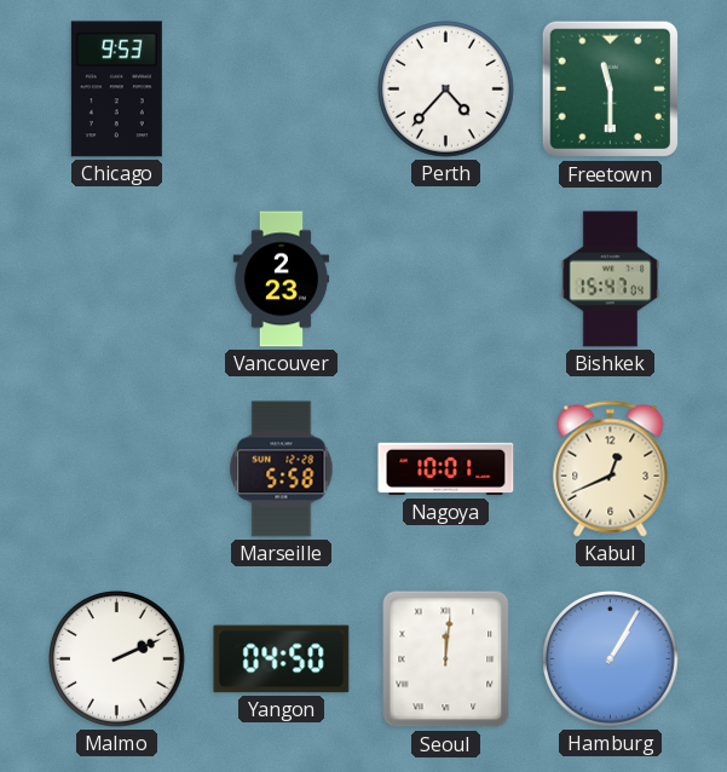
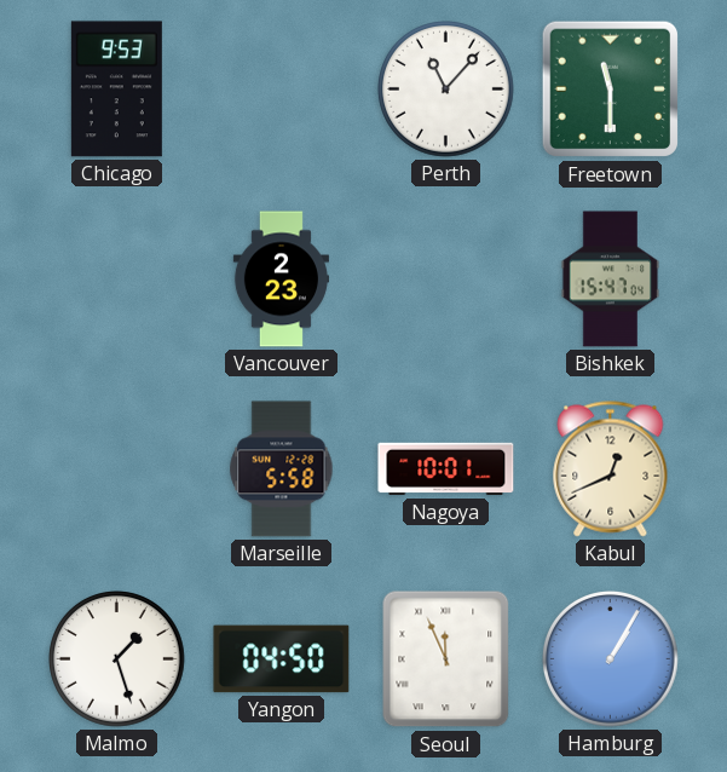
Perth: 4:37 -> 11:07
Malmo: 2:11 -> 1:27
Seoul: 12:01 -> 11:56
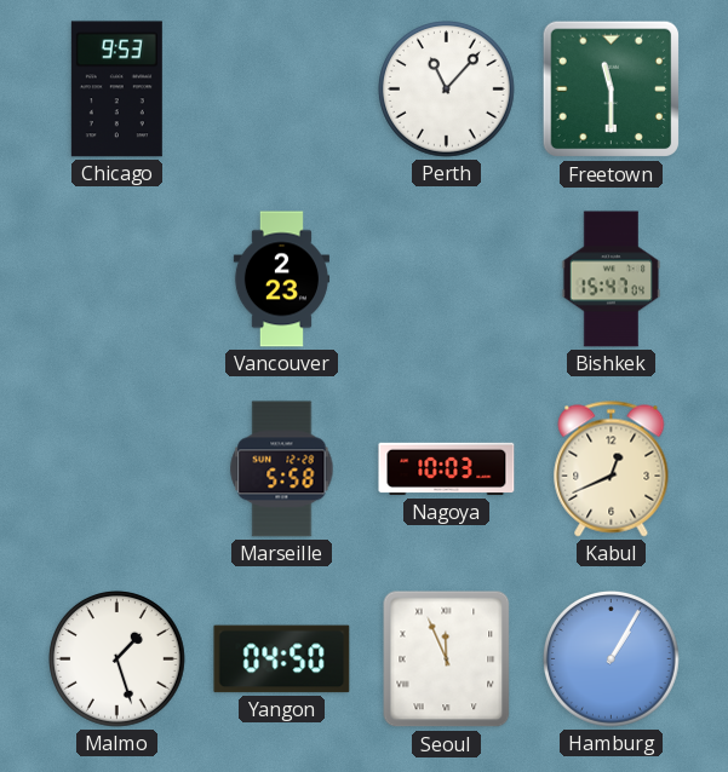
Nagoya: 10:01 -> 10:03
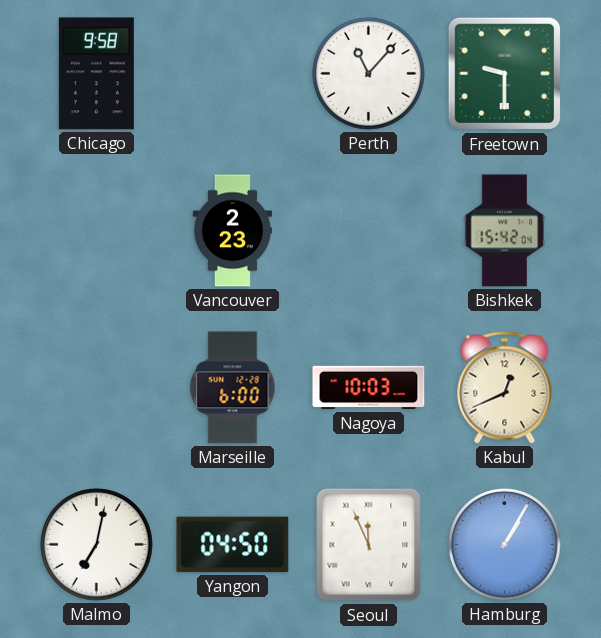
Chicago: 9:53 -> 9:58
Freetown: 11:30 -> 9:30
Bishkek: 15:47 -> 15:42
Marseille: 5:58 -> 6:00
Malmo: 1:27 -> 7:02
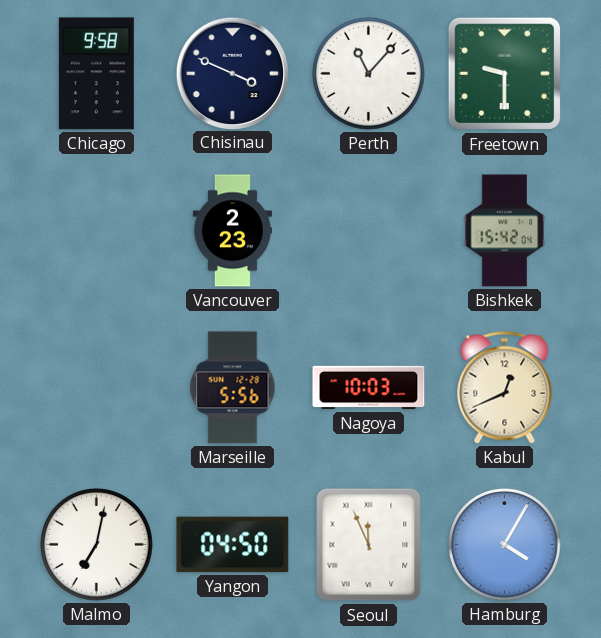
Chisinau: none -> 3:49
Marseille: 6:00 -> 5:56
Hamburg: 1:05 -> 4:05
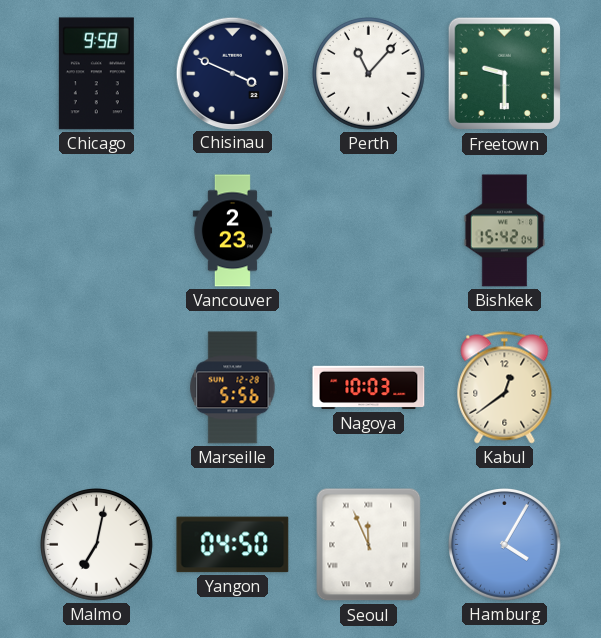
Kabul: 12:41 -> 12:39
